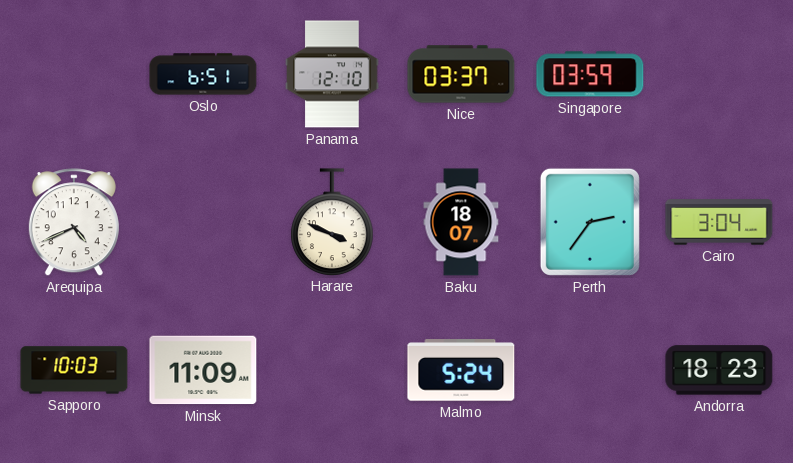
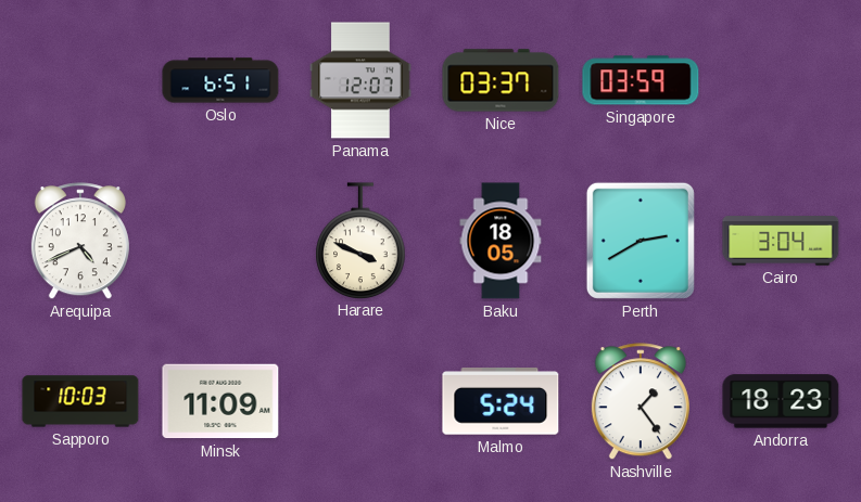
Panama: 12:10 -> 12:07
Baku: 18:07 -> 18:05
Perth: 2:36 -> 2:40
Nashville: none -> 1:24
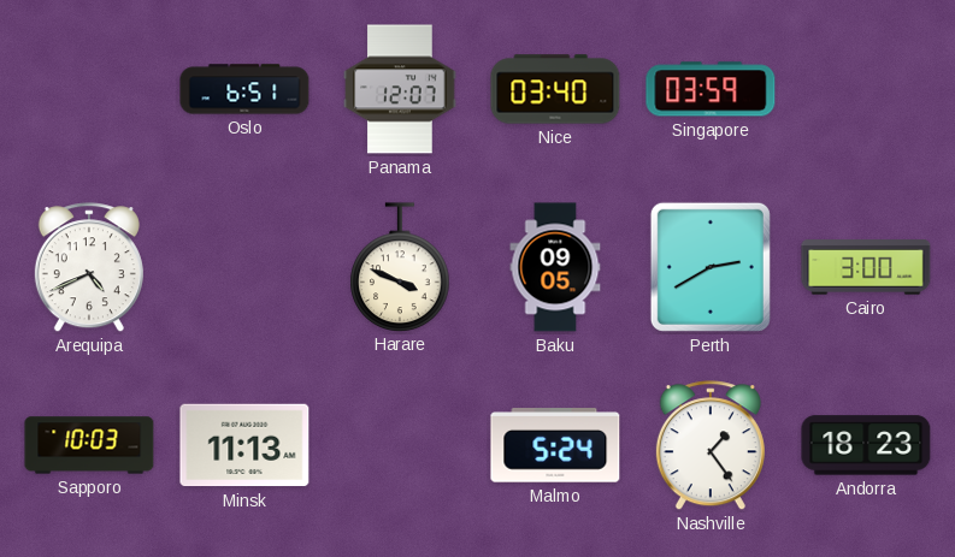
Nice: 03:37 -> 03:40
Baku: 18:05 -> 09:05
Cairo: 3:04 -> 3:00
Minsk: 11:09 -> 11:13
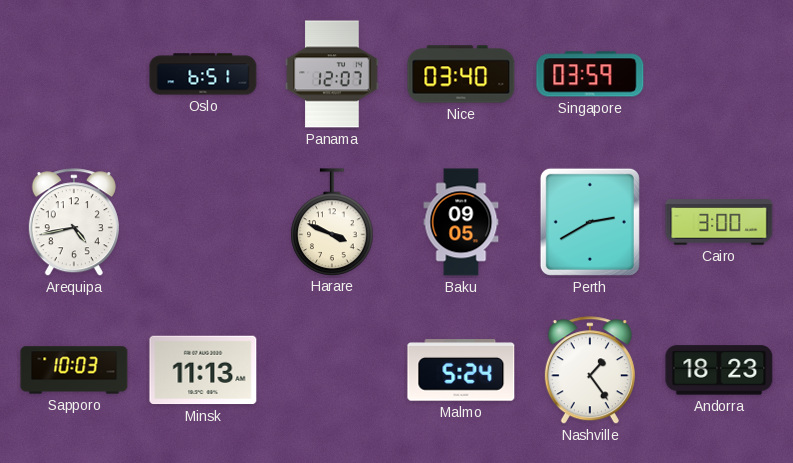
Arequipa: 4:41 -> 4:43
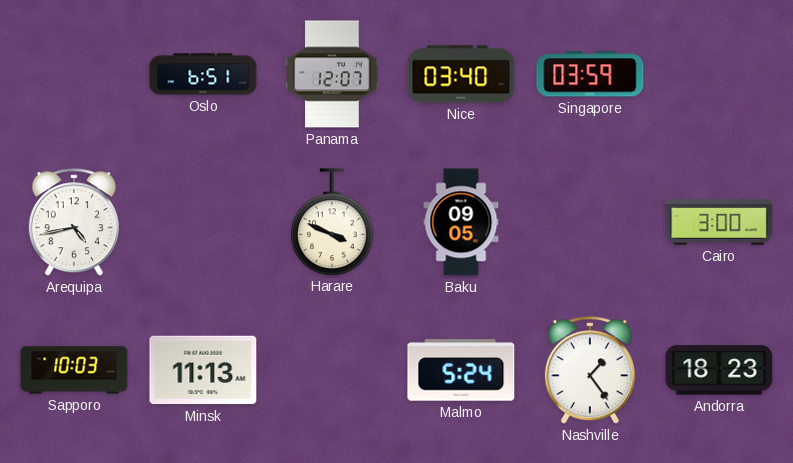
Perth: 2:40 -> none
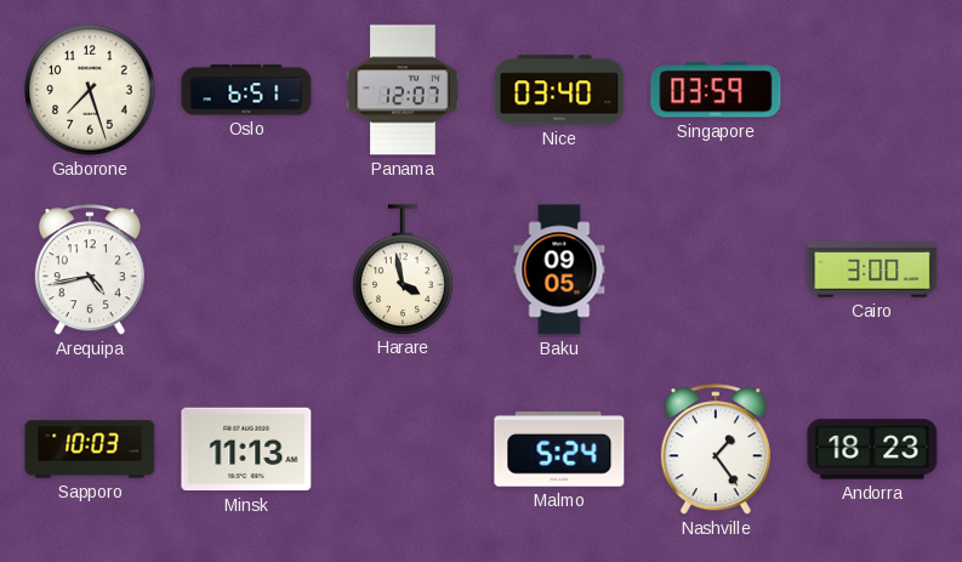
Gaborone: none -> 7:27
Harare: 3:49 -> 3:58
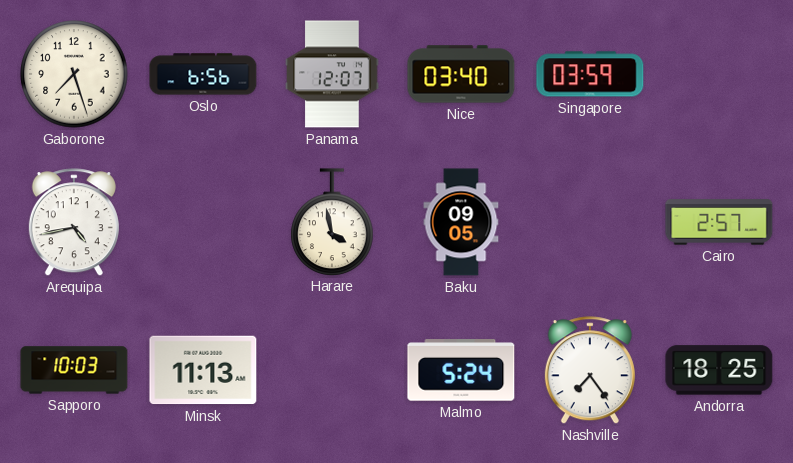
Oslo: 6:51 -> 6:56
Cairo: 3:00 -> 2:57
Nashville: 1:24 -> 7:24
Andorra: 18:23 -> 18:25
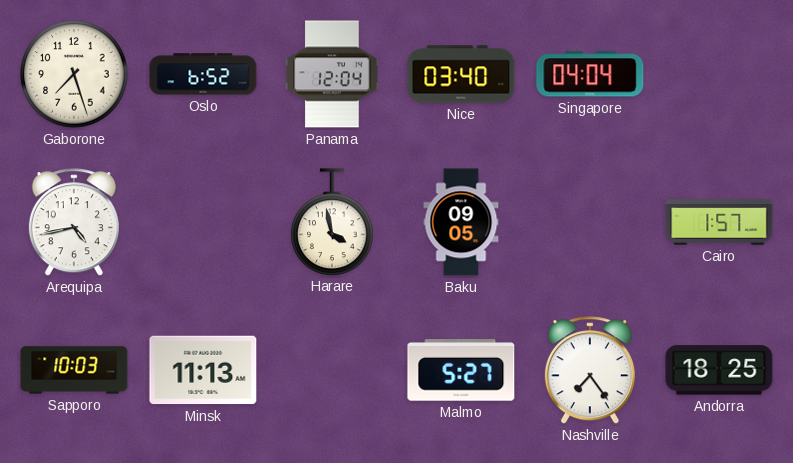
Oslo: 6:56 -> 6:52
Panama: 12:07 -> 12:04
Singapore: 03:59 -> 04:04
Cairo: 2:57 -> 1:57
Malmo: 5:24 -> 5:27
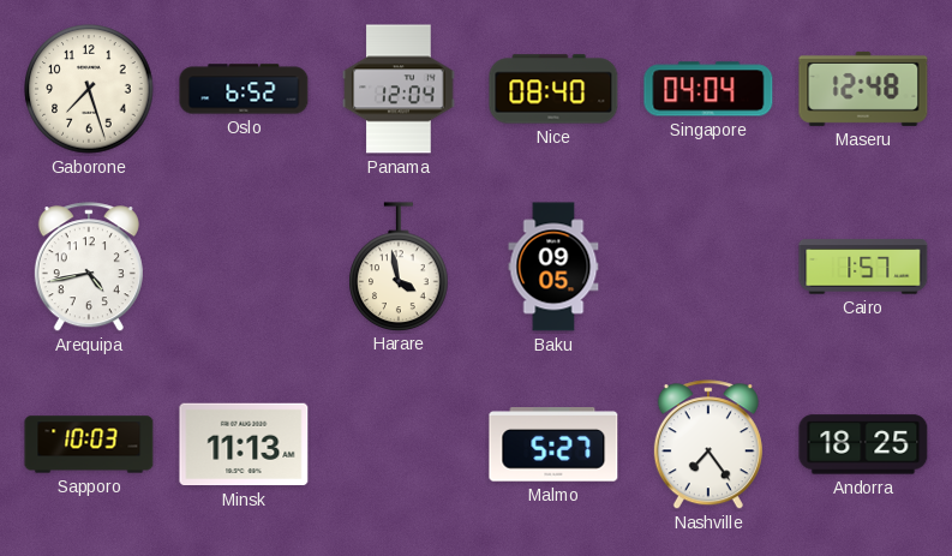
Nice: 03:40 -> 08:40
Maseru: none -> 12:48
